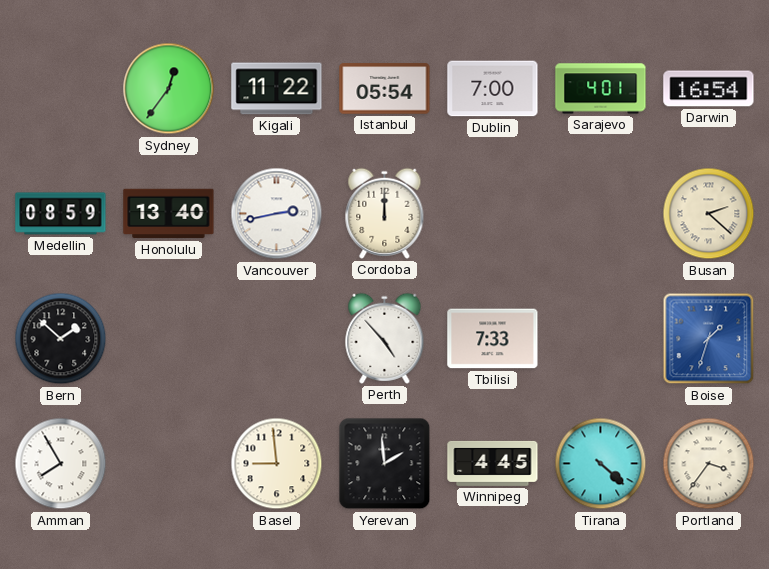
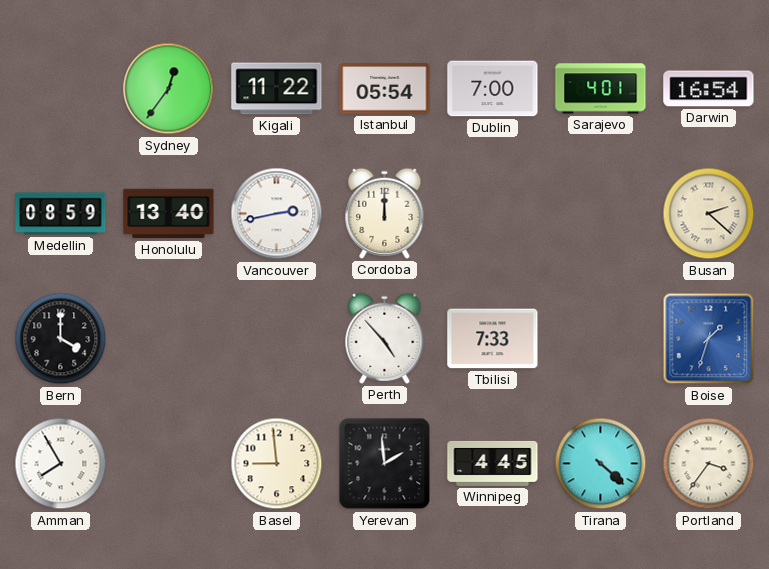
Bern: 1:52 -> 4:00
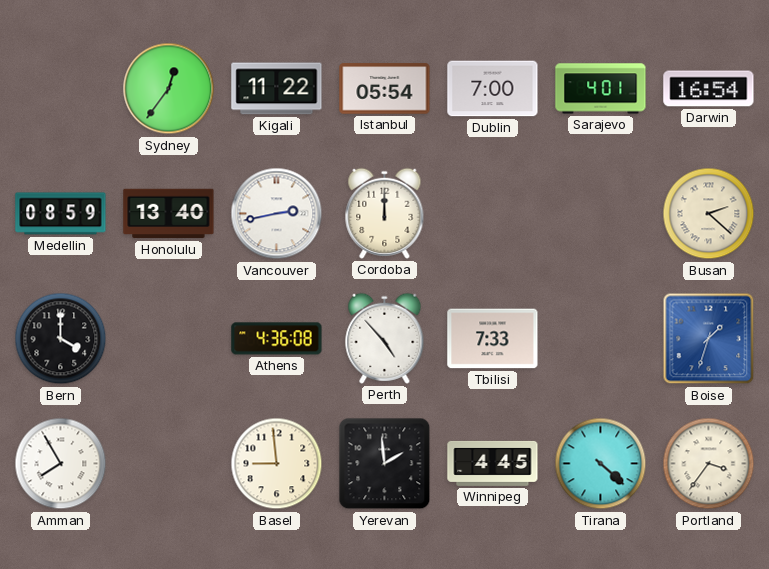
Athens: none -> 4:36
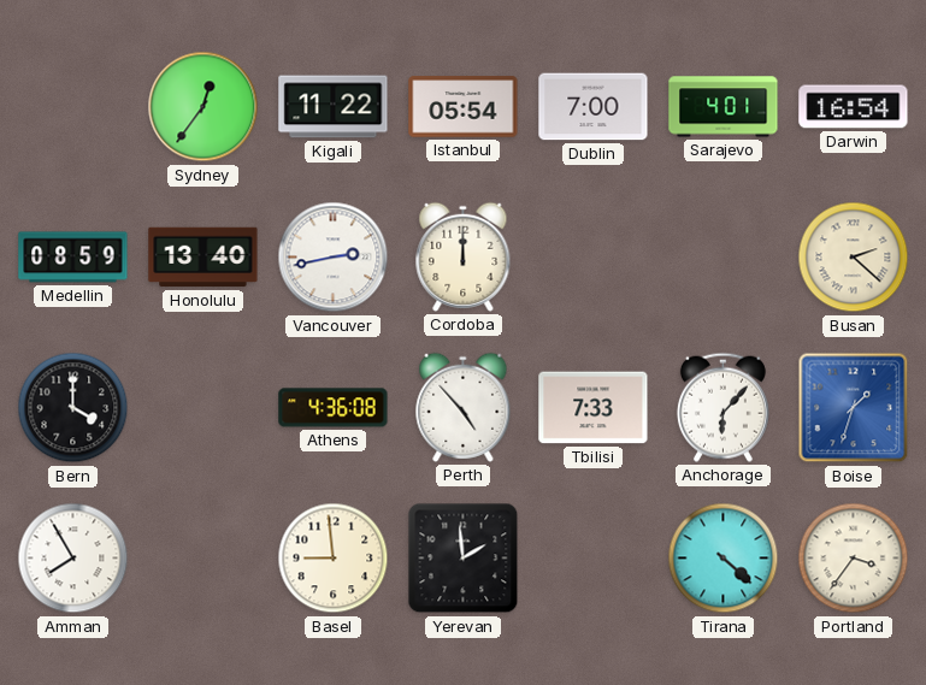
Anchorage: none -> 6:07
Winnipeg: 4:45 -> none
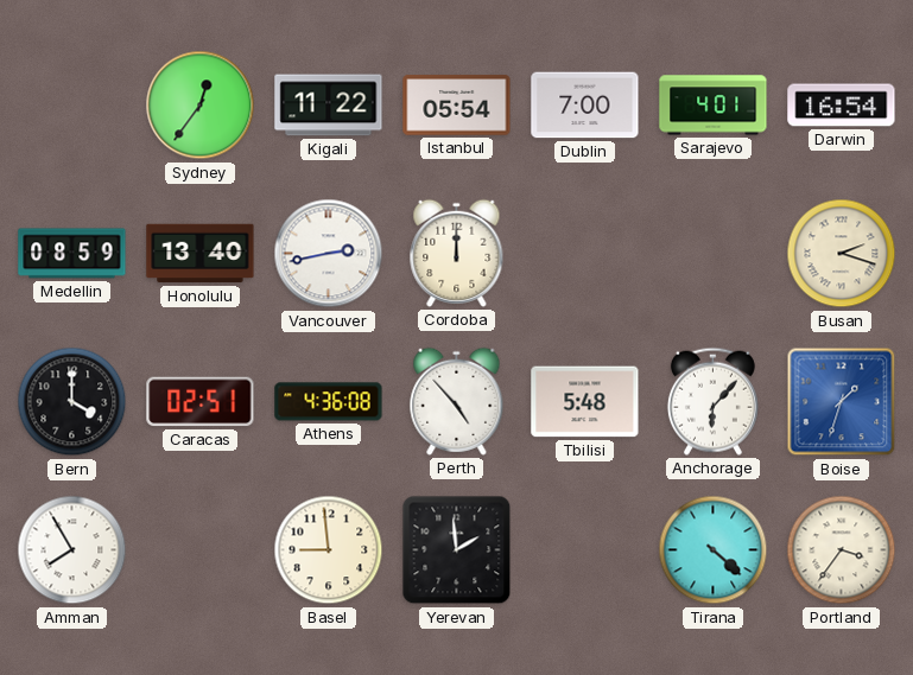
Busan: 2:22 -> 2:18
Caracas: none -> 02:51
Tbilisi: 7:33 -> 5:48
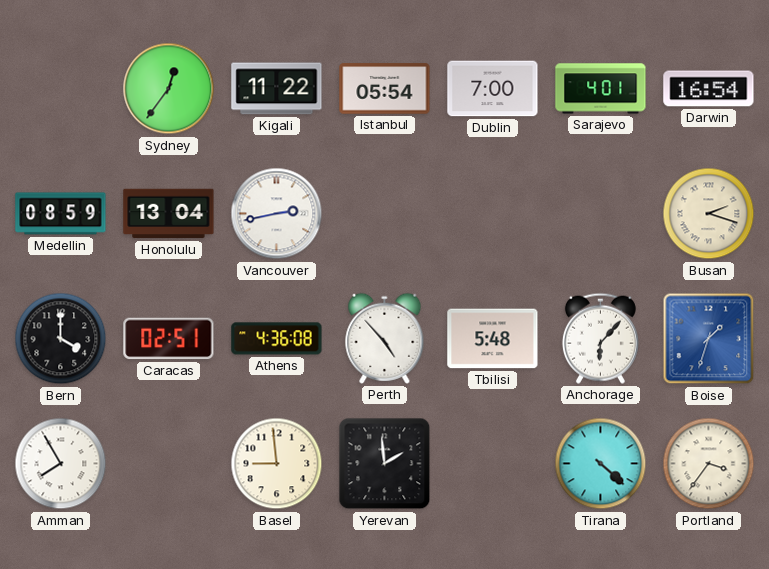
Honolulu: 13:40 -> 13:04
Cordoba: 12:00 -> none
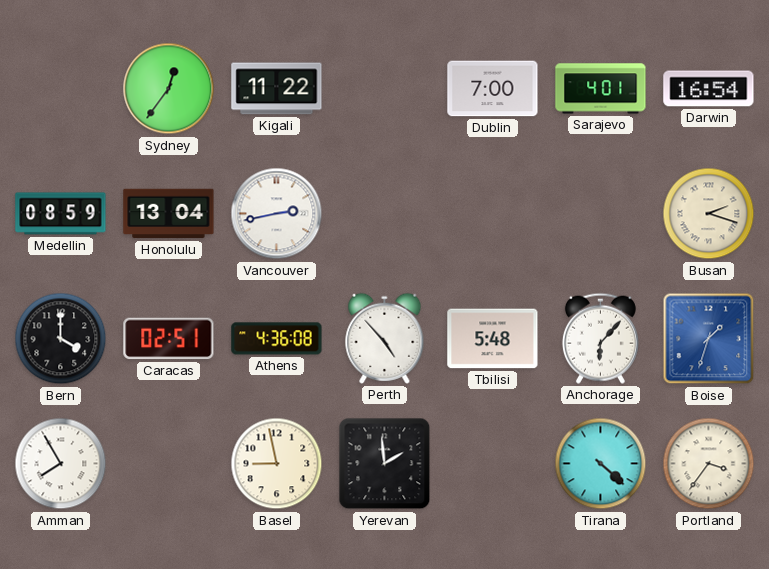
Istanbul: 05:54 -> none
Basel: 8:59 -> 8:58
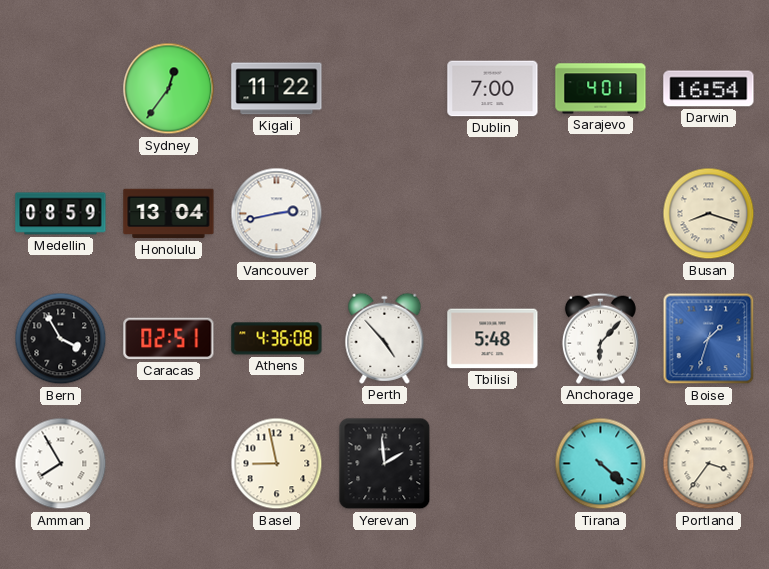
Busan: 2:18 -> 8:18
Bern: 4:00 -> 3:55
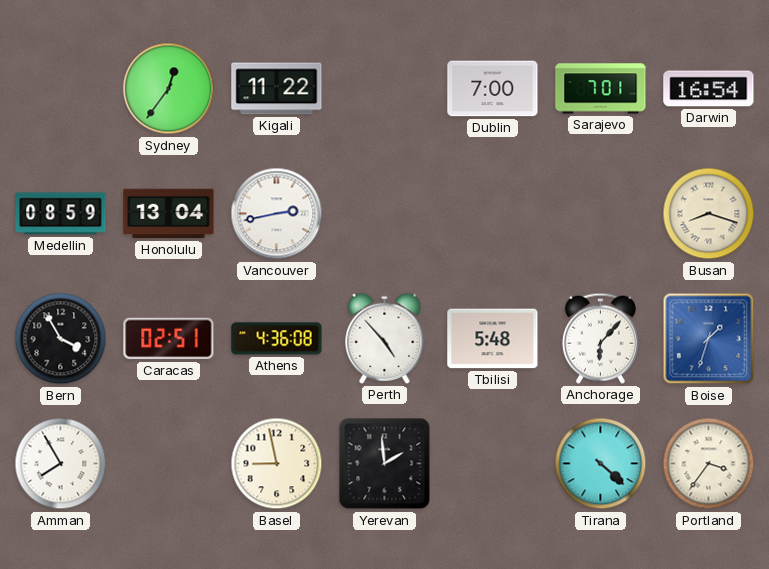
Sarajevo: 4:01 -> 7:01
